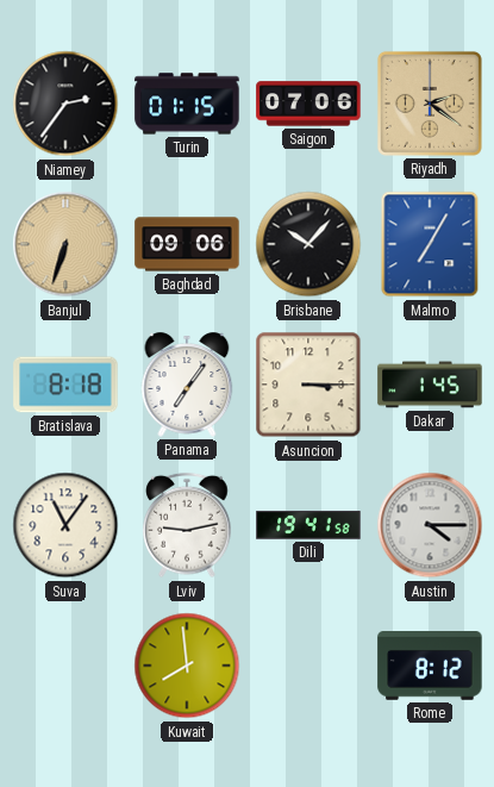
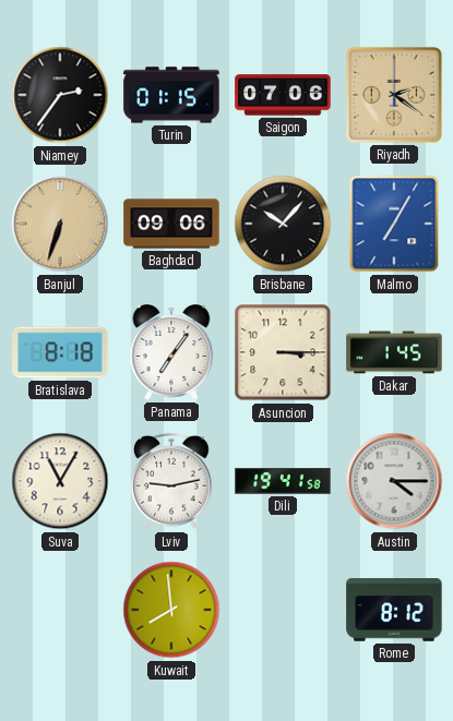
Suva: 11:06 -> 11:05
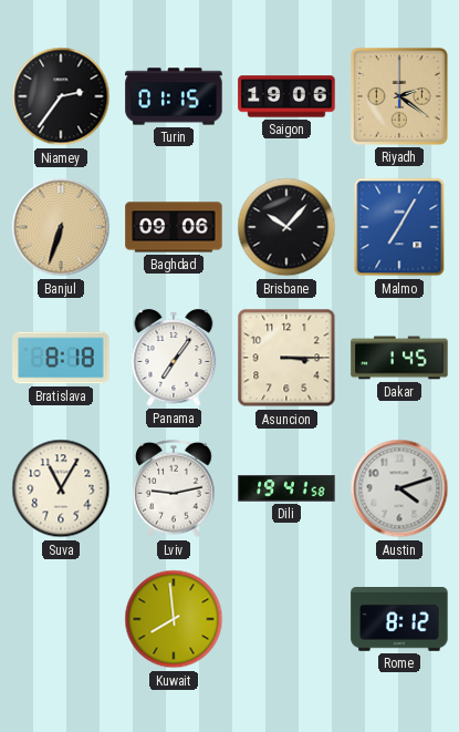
Saigon: 07:06 -> 19:06
Austin: 4:15 -> 4:12
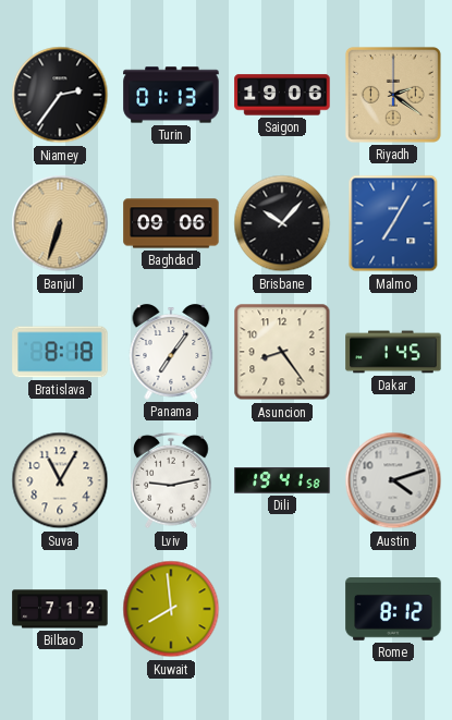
Turin: 01:15 -> 01:13
Asuncion: 3:15 -> 8:24
Bilbao: none -> 7:12
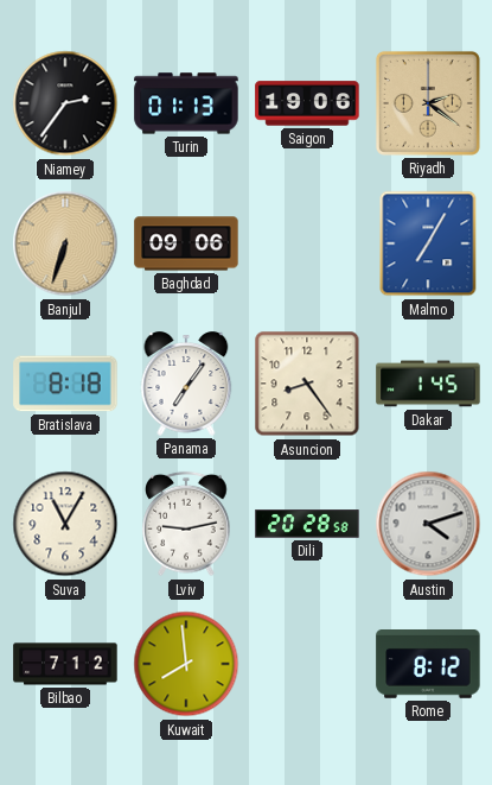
Brisbane: 10:07 -> none
Dili: 19:41 -> 20:28
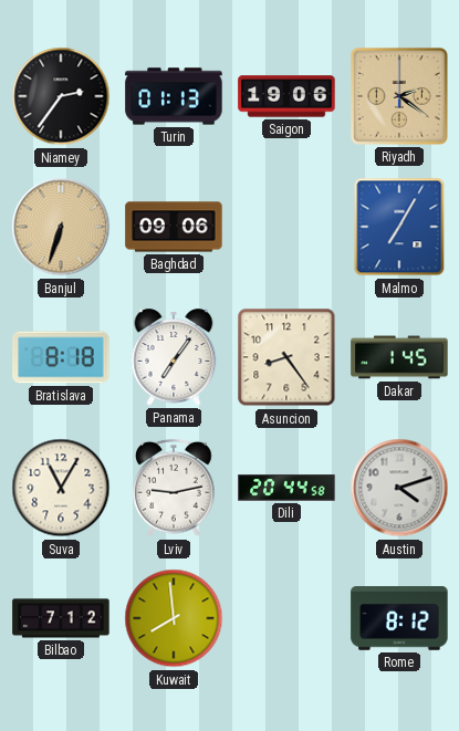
Dili: 20:28 -> 20:44
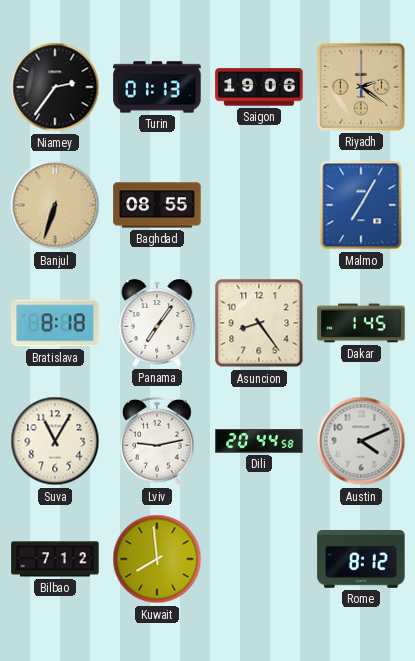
Baghdad: 09:06 -> 08:55
Austin: 4:12 -> 4:11
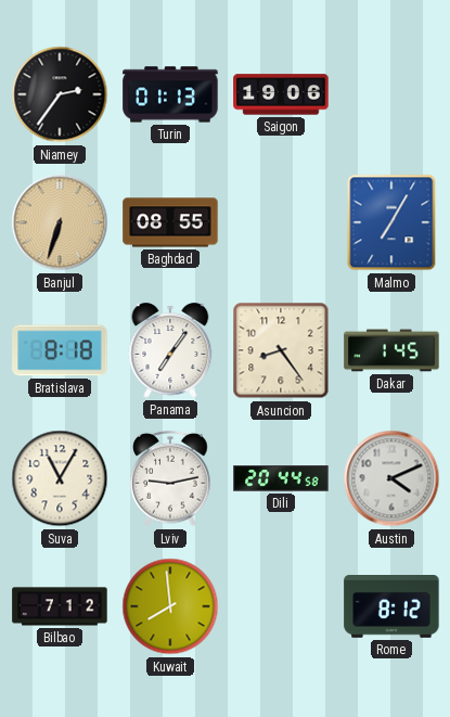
Riyadh: 2:21 -> none
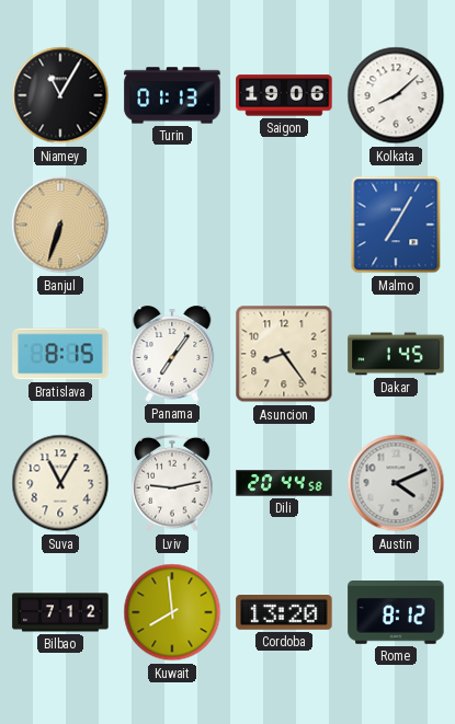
Niamey: 2:36 -> 11:05
Kolkata: none -> 8:08
Baghdad: 08:55 -> none
Bratislava: 8:18 -> 8:15
Cordoba: none -> 13:20
